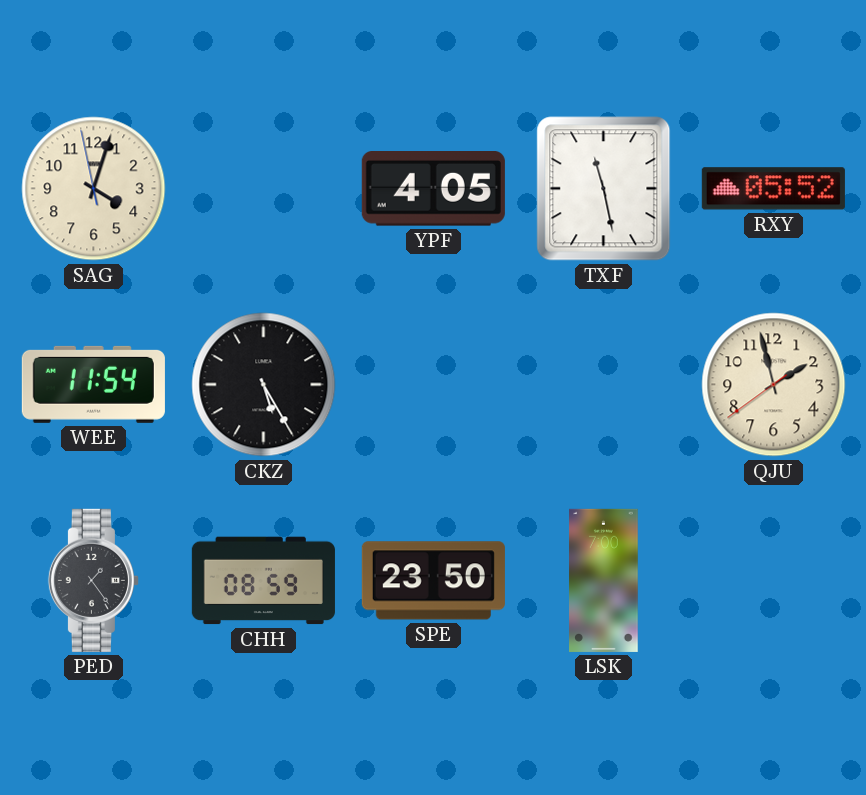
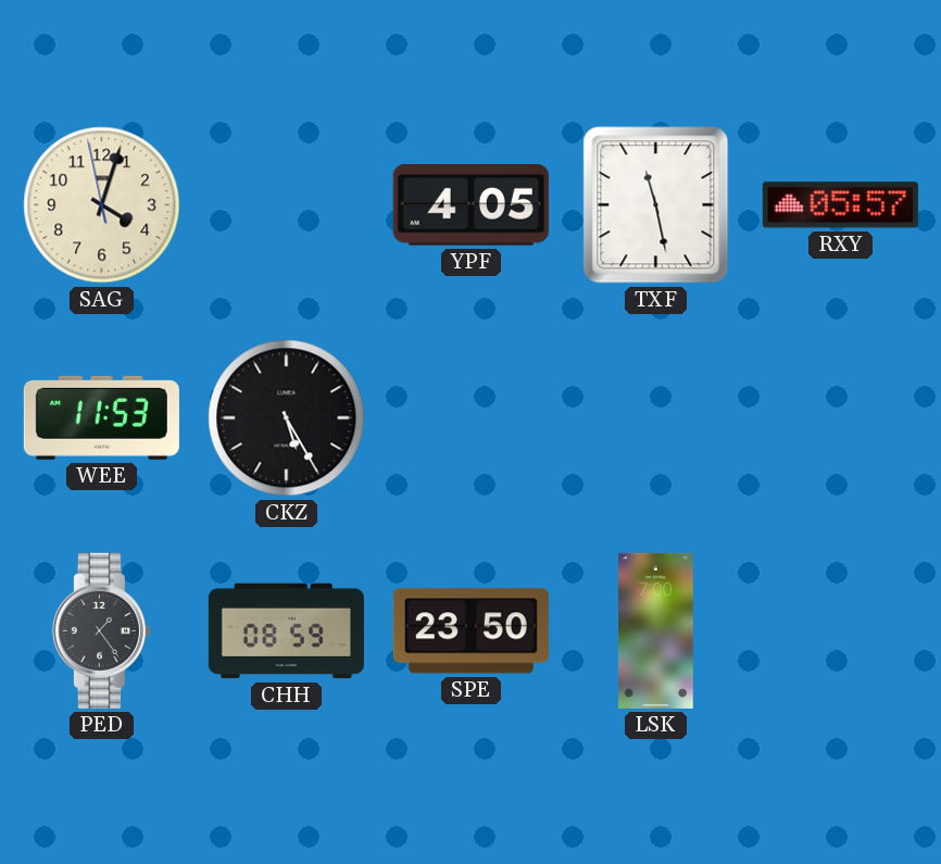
RXY: 05:52 -> 05:57
WEE: 11:54 -> 11:53
QJU: 1:57 -> none
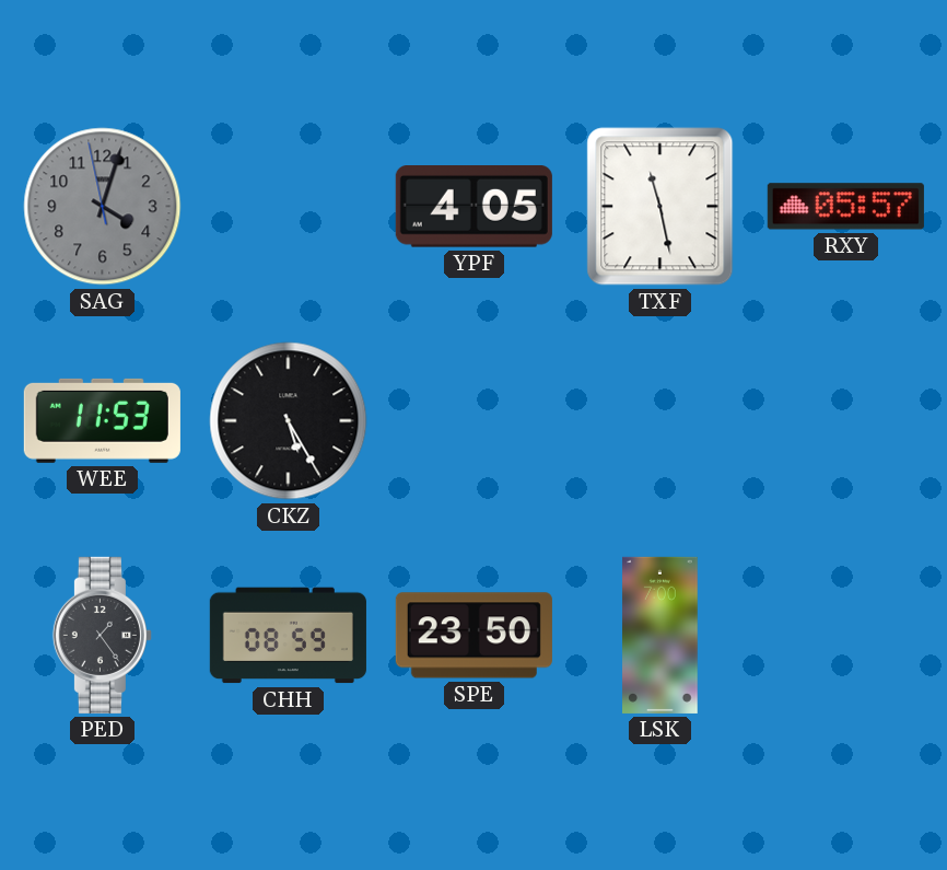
SAG dial: cream -> grey
